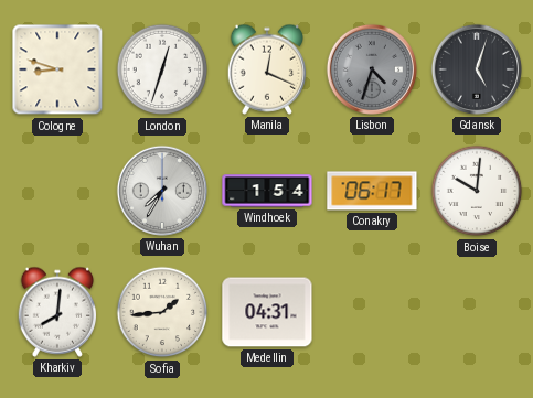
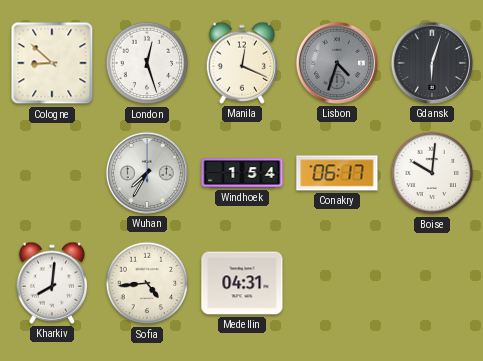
Cologne: 8:48 -> 8:52
London: 12:33 -> 12:27
Gdansk: 5:03 -> 6:03
Sofia: 1:44 -> 4:44
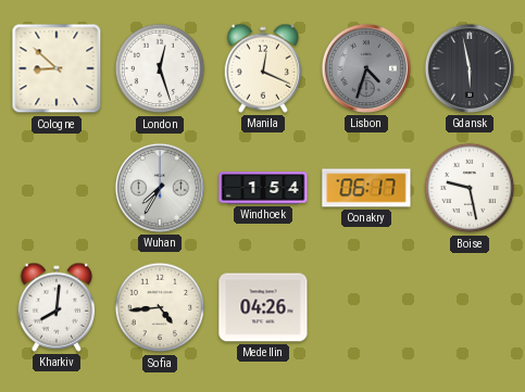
Gdansk: 6:03 -> 5:58
Boise: 10:01 -> 9:28
Medellin: 04:31 -> 04:26
